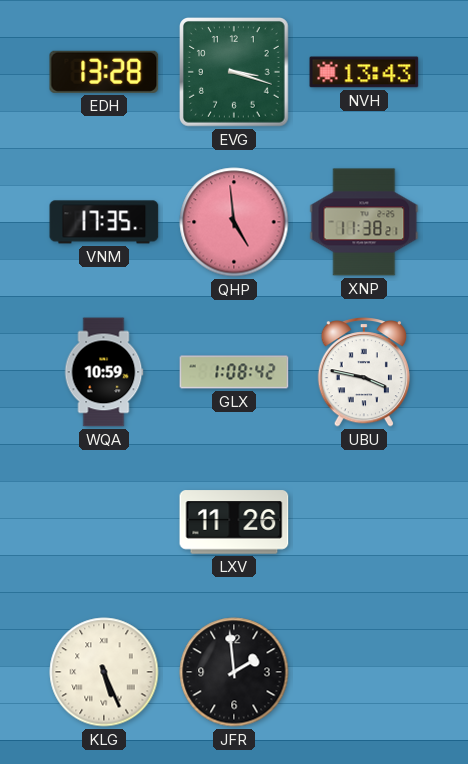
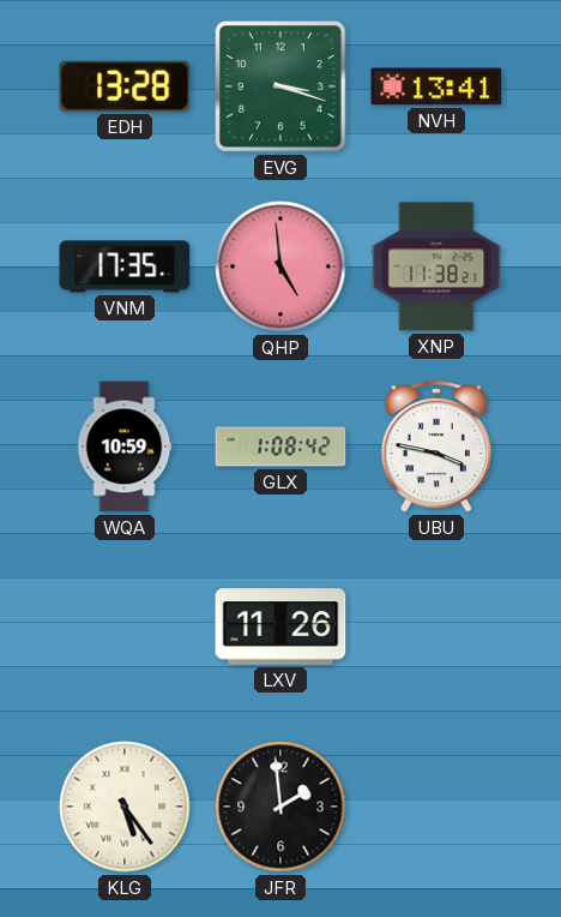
NVH: 13:43 -> 13:41
KLG: 5:26 -> 5:24
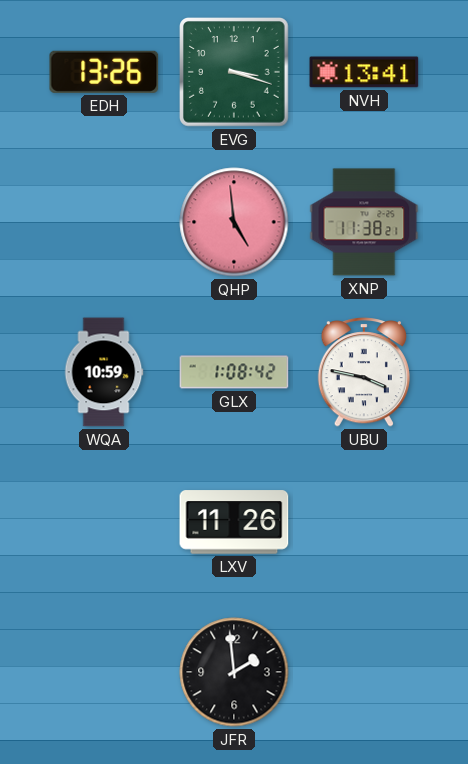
EDH: 13:28 -> 13:26
VNM: 17:35 -> none
KLG: 5:24 -> none
